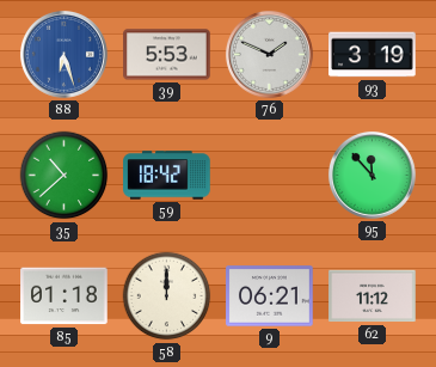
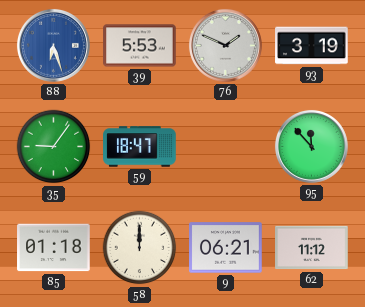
35: 10:38 -> 9:06
59: 18:42 -> 18:47
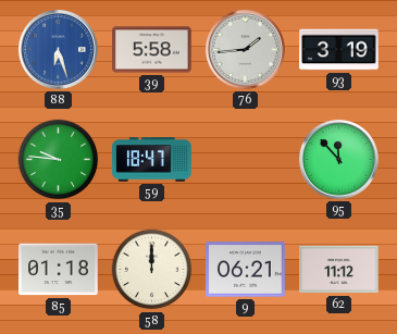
39: 5:53 -> 5:58
76: 1:49 -> 1:44
35: 9:06 -> 9:46
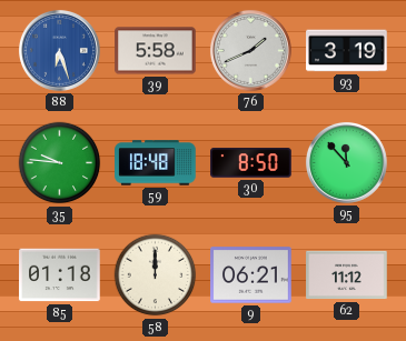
76: 1:44 -> 1:41
59: 18:47 -> 18:48
30: none -> 8:50
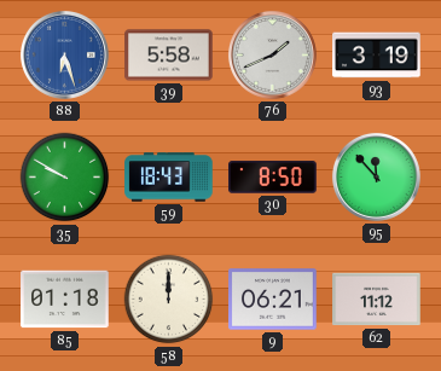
35: 9:46 -> 9:50
59: 18:48 -> 18:43
